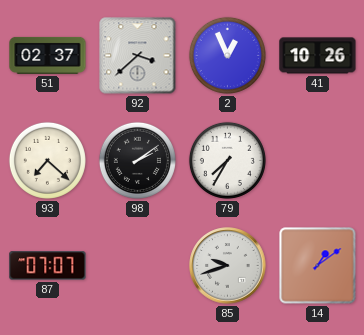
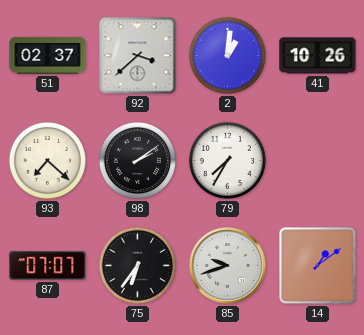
2: 12:56 -> 1:01
75: none -> 6:36
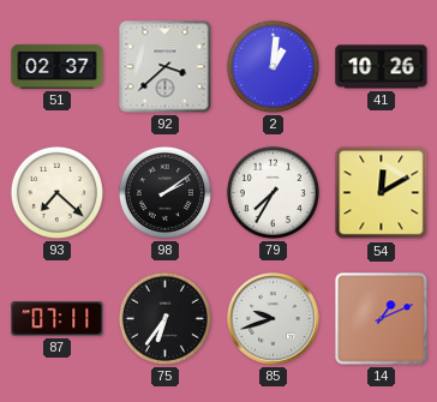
54: none -> 12:10
87: 07:07 -> 07:11
14: 1:09 -> 1:11
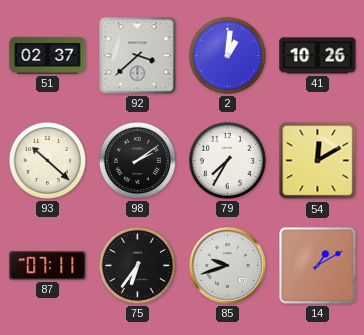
93: 7:22 -> 10:22
14: 1:11 -> 1:10
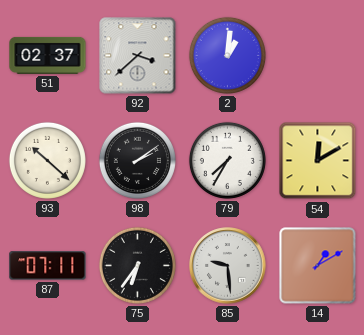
41: 10:26 -> none
85: 9:42 -> 9:29
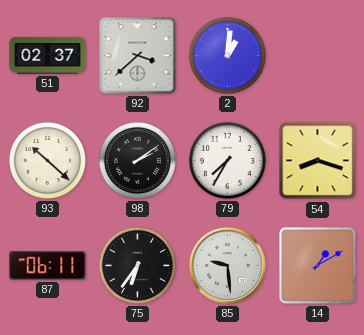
54: 12:10 -> 8:18
87: 07:11 -> 06:11
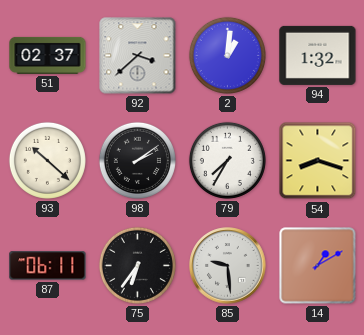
94: none -> 1:32
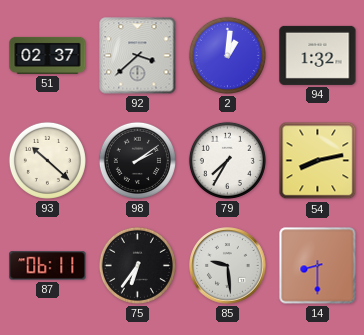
54: 8:18 -> 8:13
14: 1:10 -> 8:30
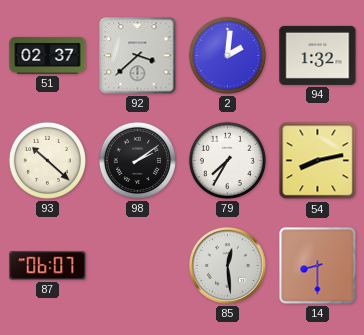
2: 1:01 -> 2:01
87: 06:11 -> 06:07
75: 6:36 -> none
85: 9:29 -> 12:29
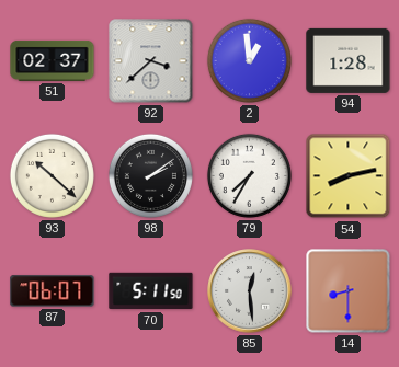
2: 2:01 -> 12:59
94: 1:32 -> 1:28
70: none -> 5:11
